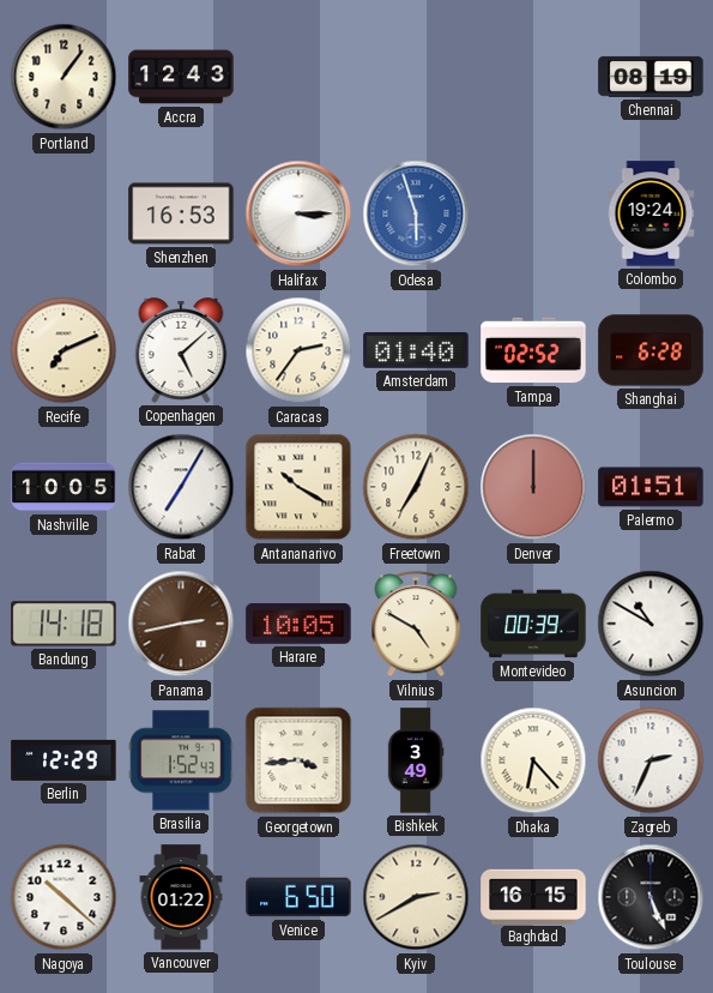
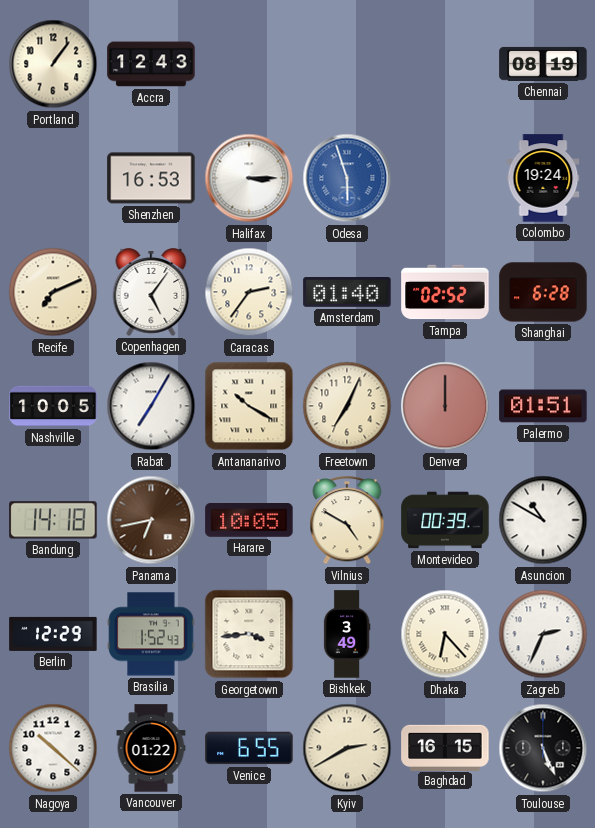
Copenhagen: 5:08 -> 5:06
Panama: 2:43 -> 6:43
Venice: 6:50 -> 6:55
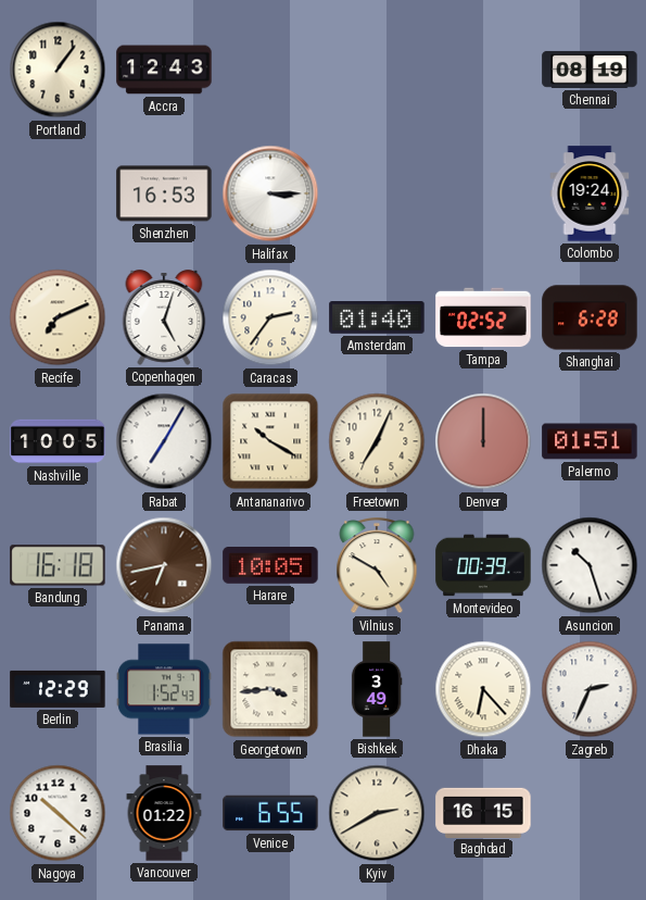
Odesa: 5:57 -> none
Copenhagen: 5:06 -> 5:03
Bandung: 14:18 -> 16:18
Asuncion: 10:50 -> 10:27
Toulouse: 5:26 -> none
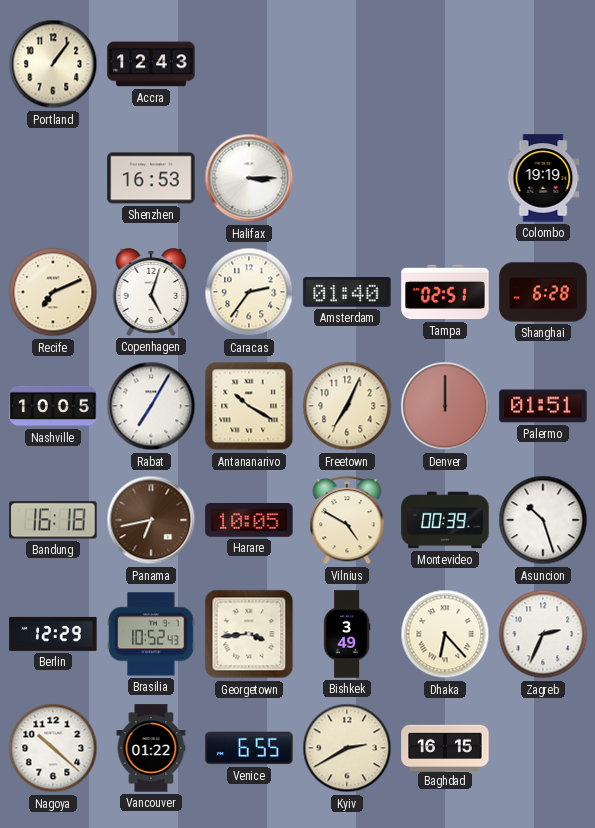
Chennai: 08:19 -> none
Colombo: 19:24 -> 19:19
Tampa: 02:52 -> 02:51
Brasilia: 1:52 -> 10:52
